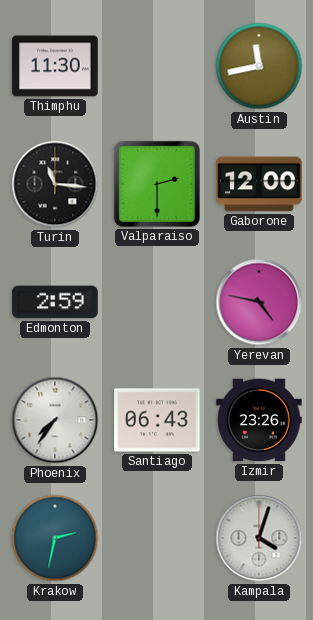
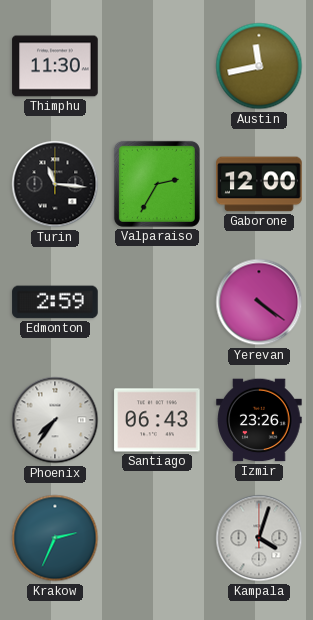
Valparaiso: 2:30 -> 2:35
Yerevan: 4:47 -> 4:21
Krakow: 2:32 -> 2:34
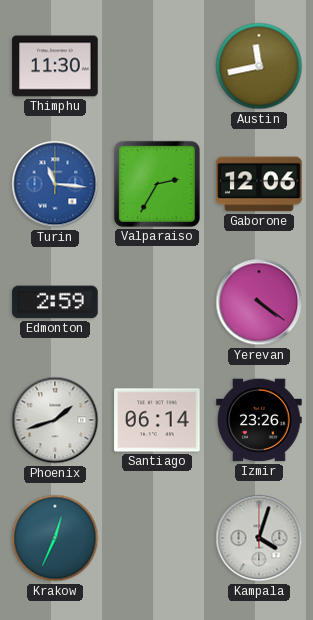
Turin dial: black -> blue
Gaborone: 12:00 -> 12:06
Phoenix: 7:36 -> 1:42
Santiago: 06:43 -> 06:14
Krakow: 2:34 -> 12:34
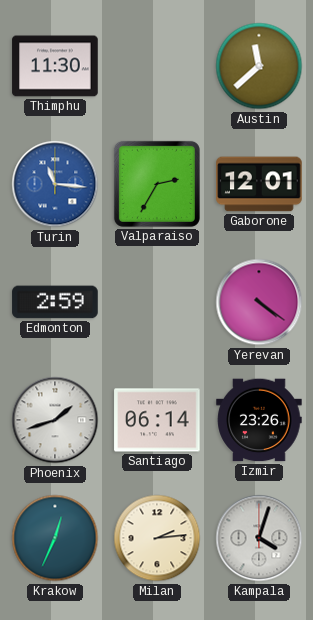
Austin: 11:43 -> 11:38
Gaborone: 12:06 -> 12:01
Milan: none -> 2:14
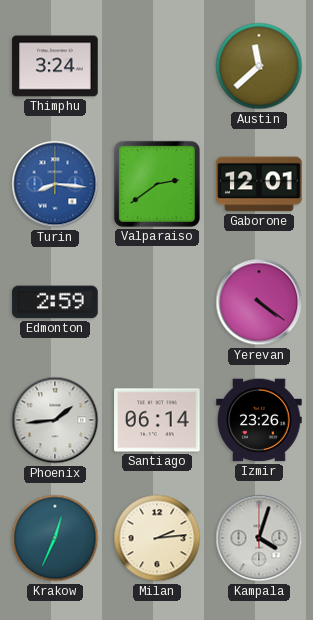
Thimphu: 11:30 -> 3:24
Turin: 11:16 -> 8:16
Valparaiso: 2:35 -> 2:39
Phoenix: 1:42 -> 1:44
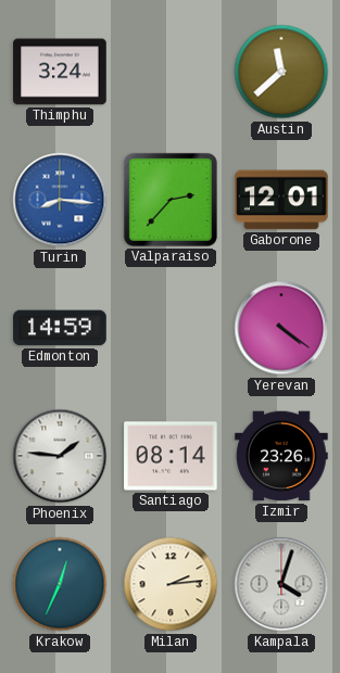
Valparaiso: 2:39 -> 2:37
Edmonton: 2:59 -> 14:59
Phoenix: 1:44 -> 1:46
Santiago: 06:14 -> 08:14
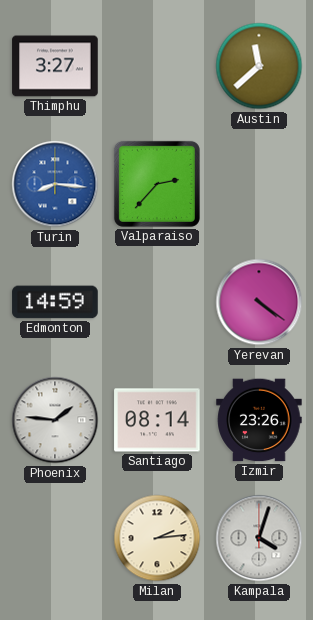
Thimphu: 3:24 -> 3:27
Gaborone: 12:01 -> none
Krakow: 12:34 -> none
